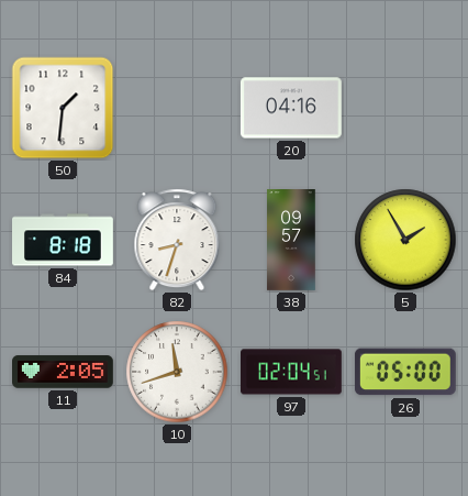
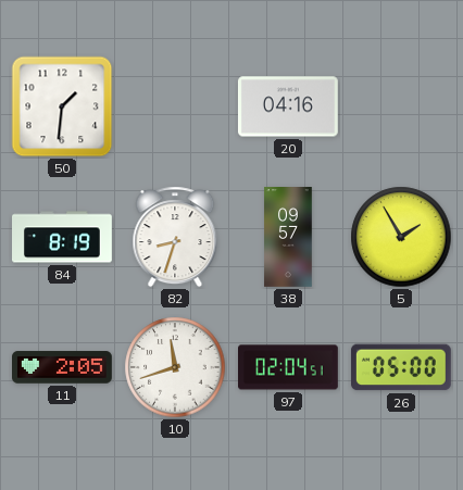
84: 8:18 -> 8:19
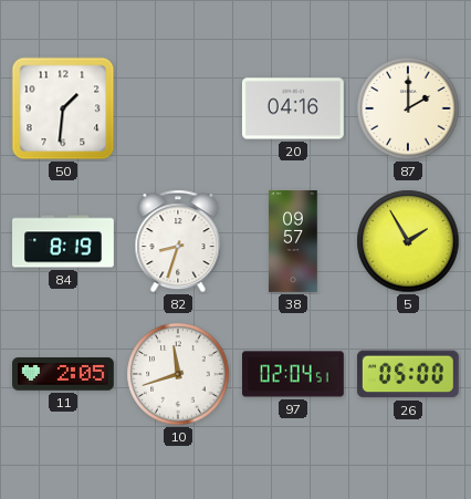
87: none -> 2:00
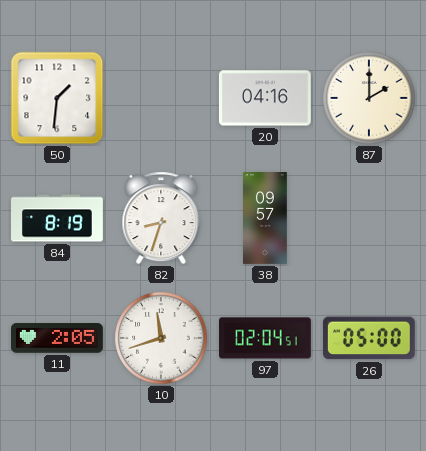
5: 1:55 -> none
